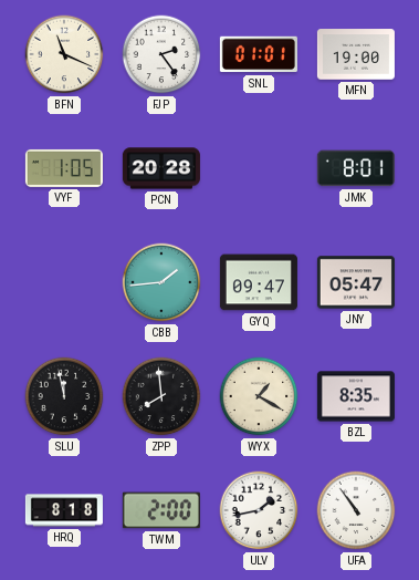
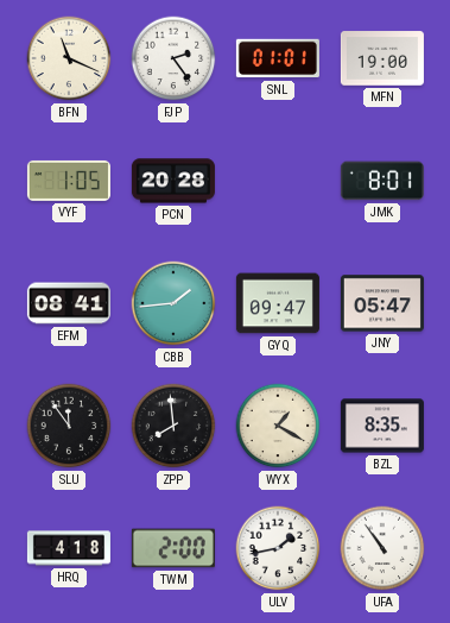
EFM: none -> 08:41
SLU: 11:58 -> 11:54
HRQ: 8:18 -> 4:18
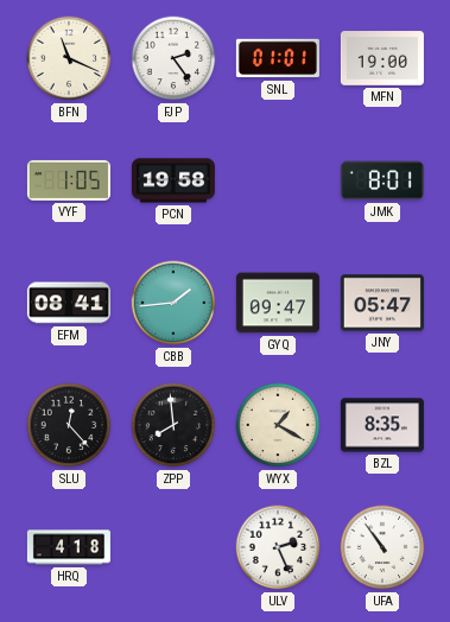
PCN: 20:28 -> 19:58
SLU: 11:54 -> 12:23
TWM: 2:00 -> none
ULV: 1:43 -> 2:26
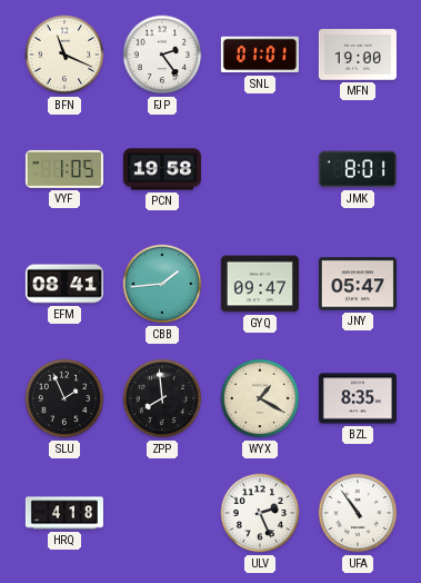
SLU: 12:23 -> 1:56
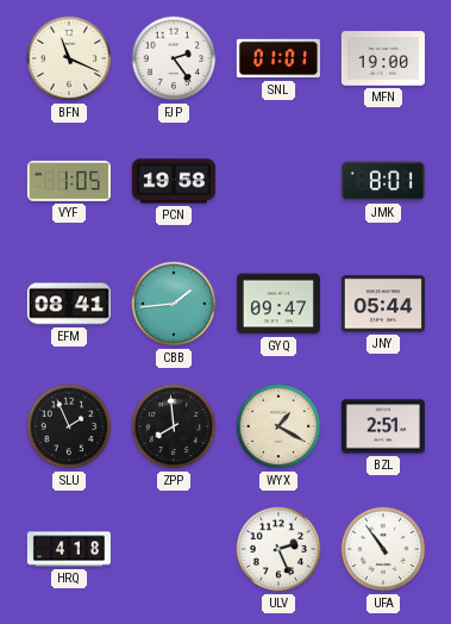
JNY: 05:47 -> 05:44
BZL: 8:35 -> 2:51
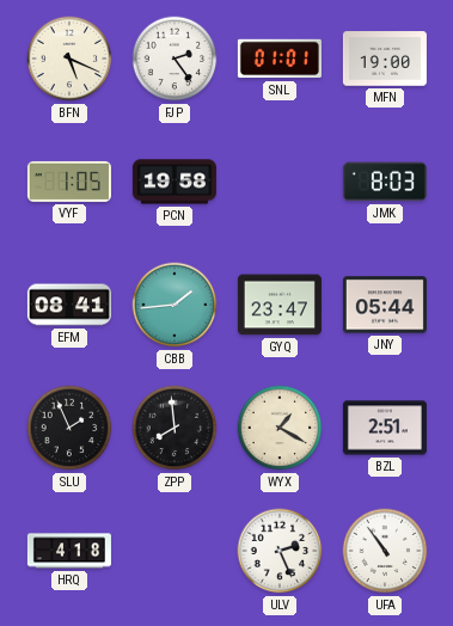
BFN: 11:19 -> 5:19
JMK: 8:01 -> 8:03
GYQ: 09:47 -> 23:47
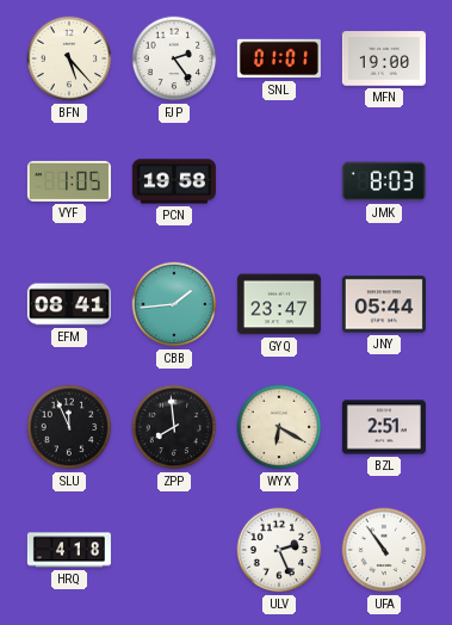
BFN: 5:19 -> 5:23
SLU: 1:56 -> 11:56
WYX: 1:20 -> 6:20
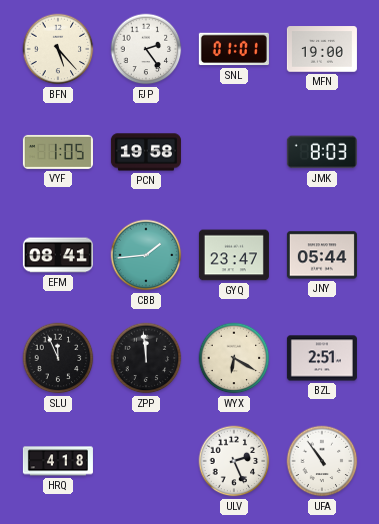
ZPP: 7:59 -> 11:59
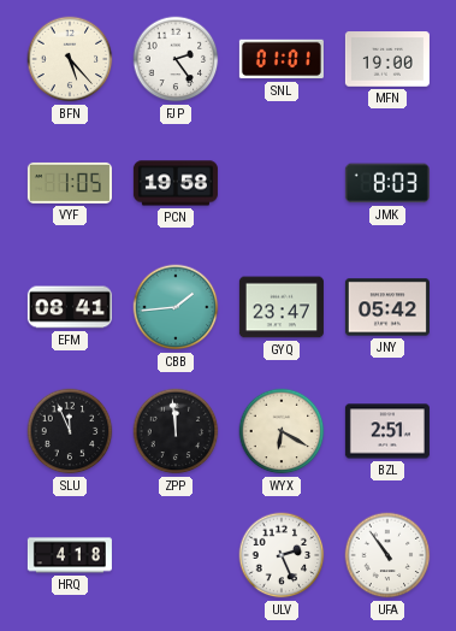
JNY: 05:44 -> 05:42
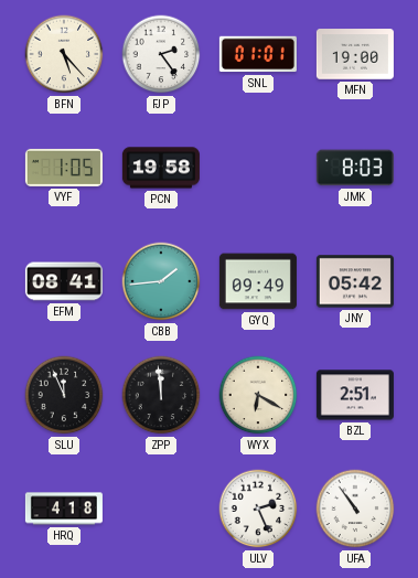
GYQ: 23:47 -> 09:49
